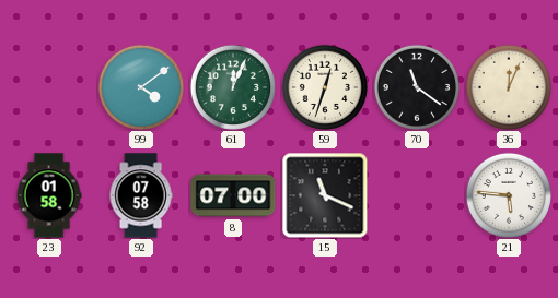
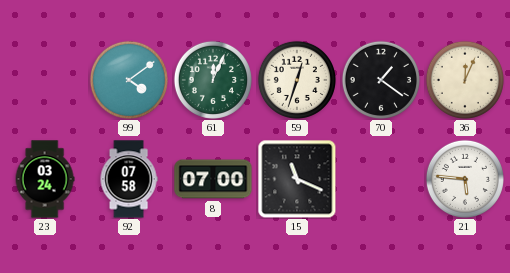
70: 11:21 -> 1:21
23: 01:58 -> 03:24
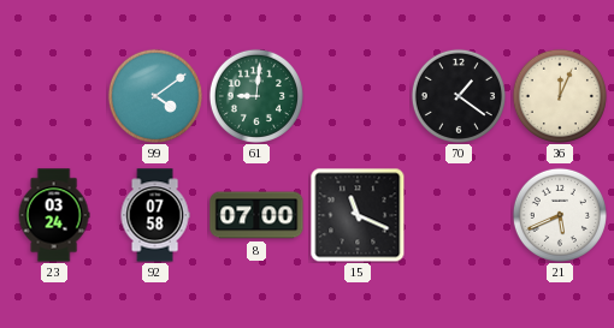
61: 12:04 -> 9:01
59: 12:33 -> none
21: 5:46 -> 5:41
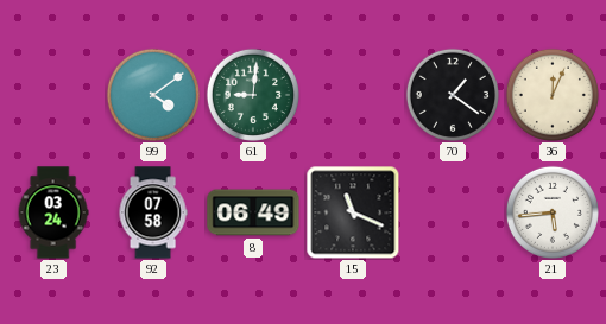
8: 07:00 -> 06:49
21: 5:41 -> 5:44
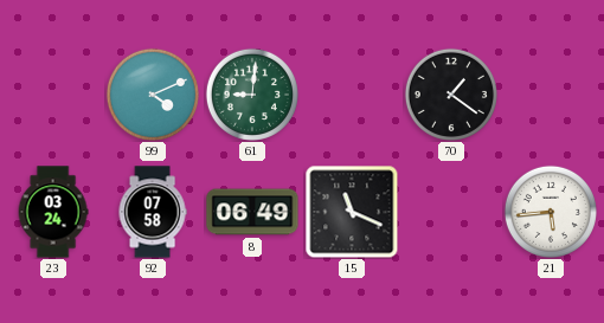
99: 4:09 -> 4:11
36: 12:04 -> none
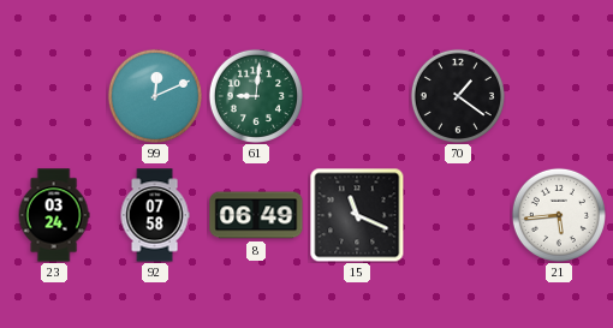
99: 4:11 -> 12:11
